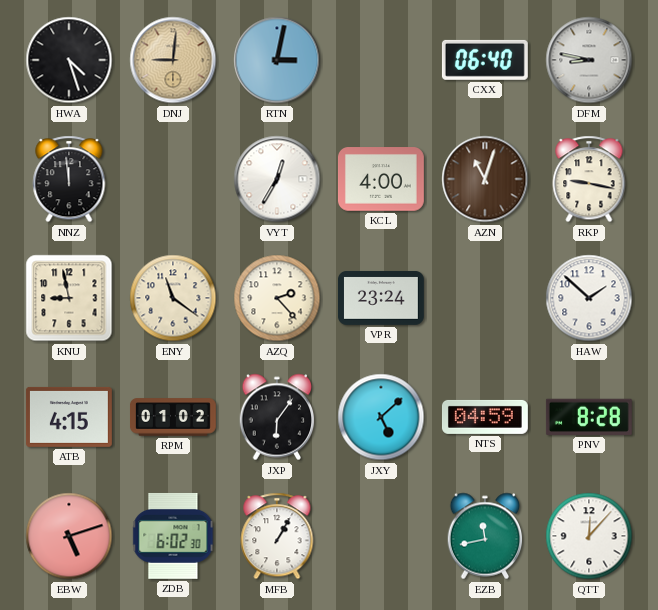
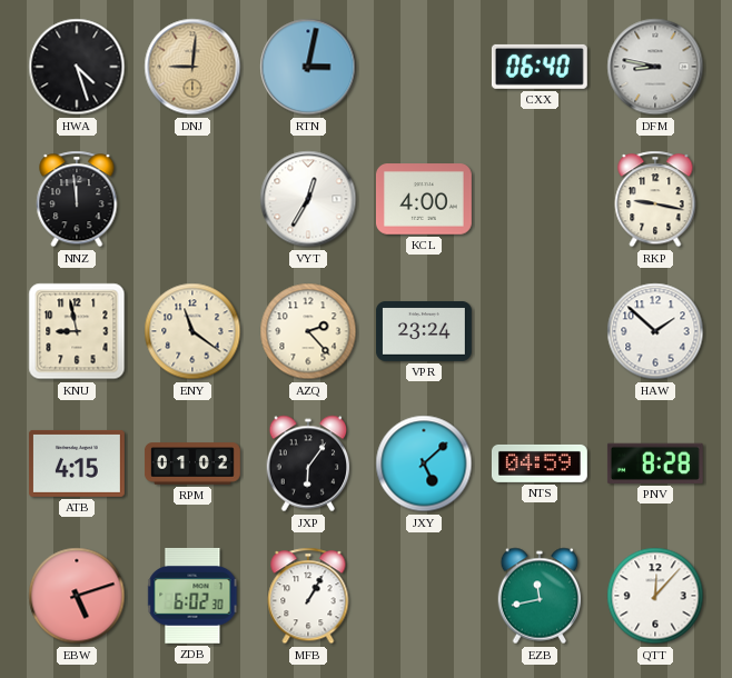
AZN: 11:03 -> none
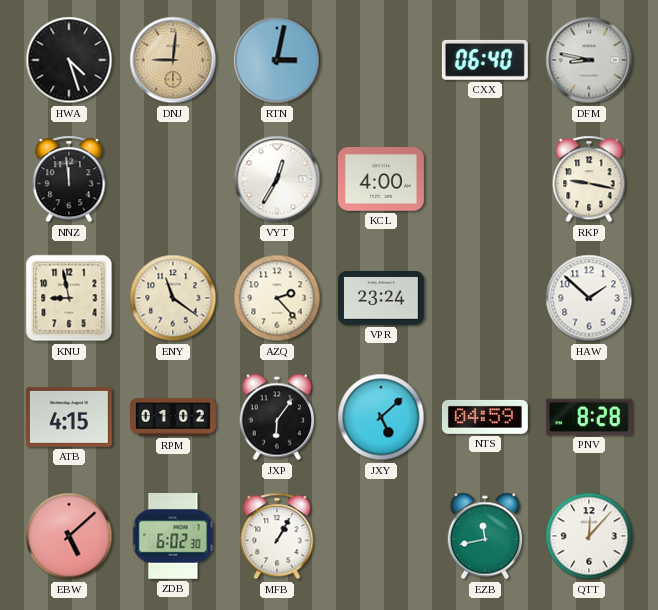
EBW: 5:12 -> 5:08
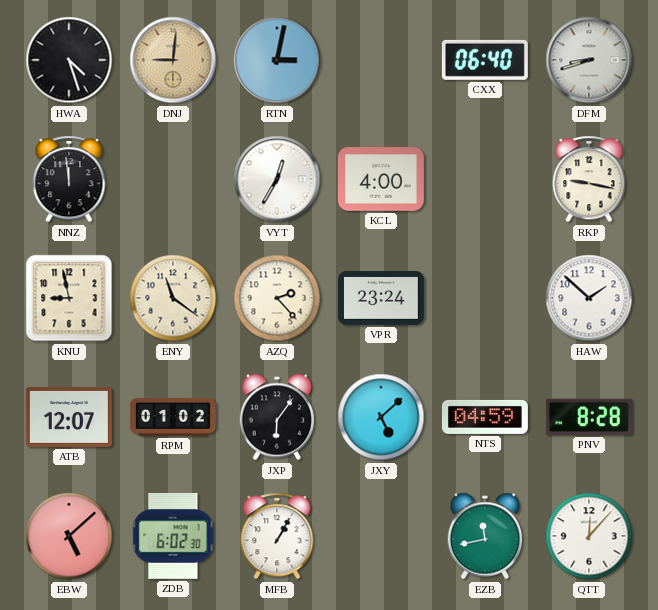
DFM: 8:47 -> 8:42
ATB: 4:15 -> 12:07
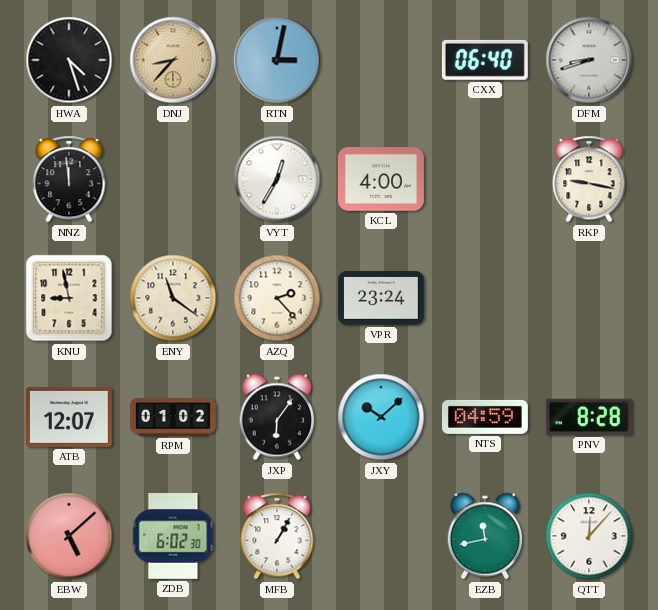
DNJ: 9:01 -> 8:37
HAW: 1:52 -> none
JXY: 5:08 -> 10:08
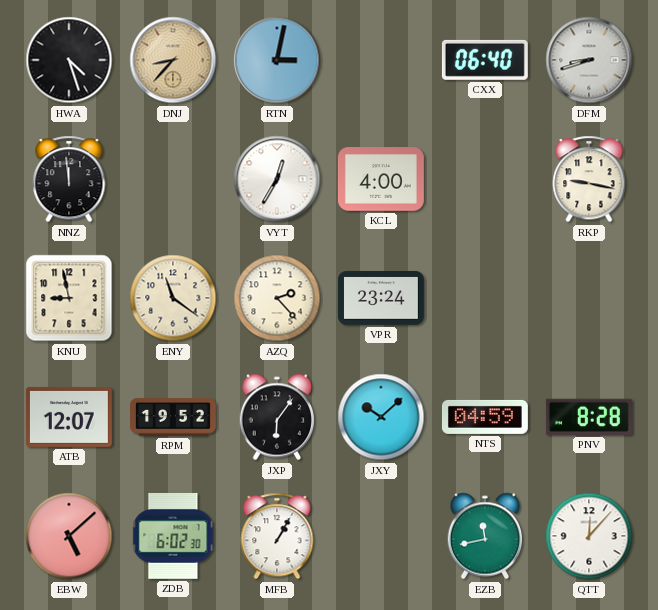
RPM: 01:02 -> 19:52
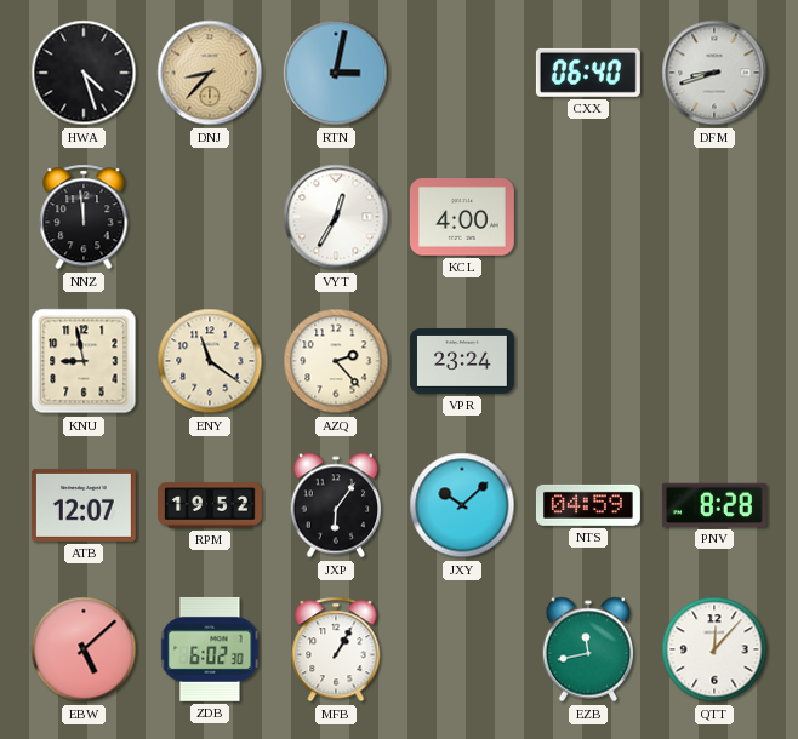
RKP: 9:17 -> none
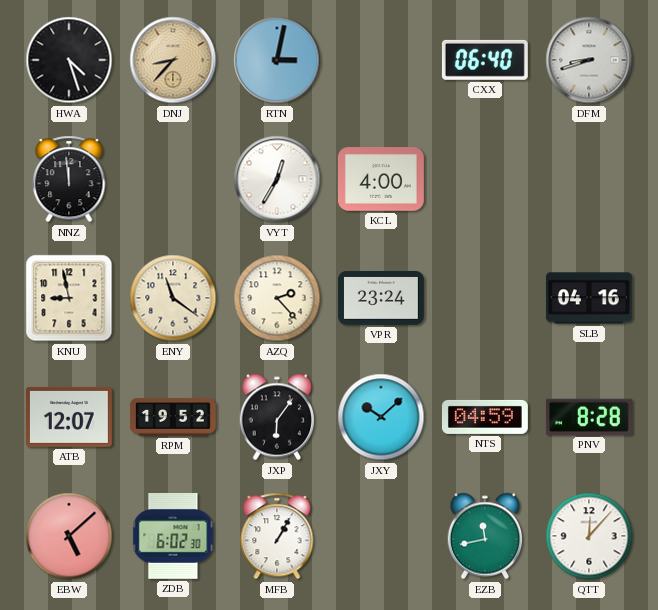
SLB: none -> 04:16
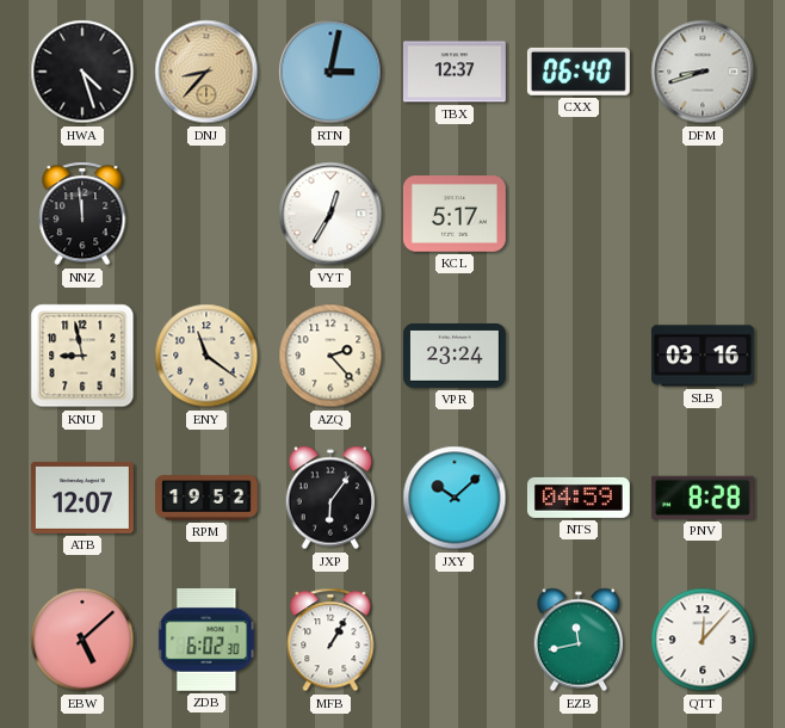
TBX: none -> 12:37
KCL: 4:00 -> 5:17
SLB: 04:16 -> 03:16
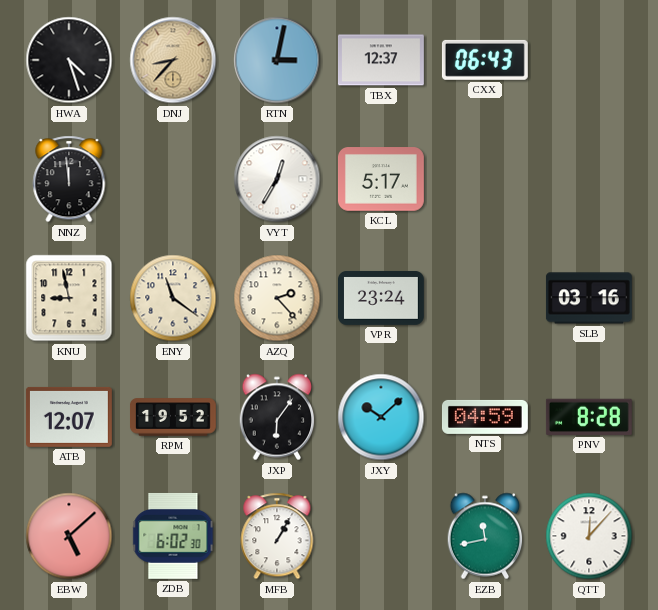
CXX: 06:40 -> 06:43
DFM: 8:42 -> none
